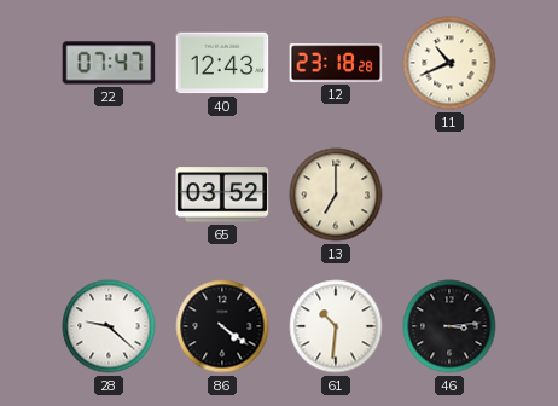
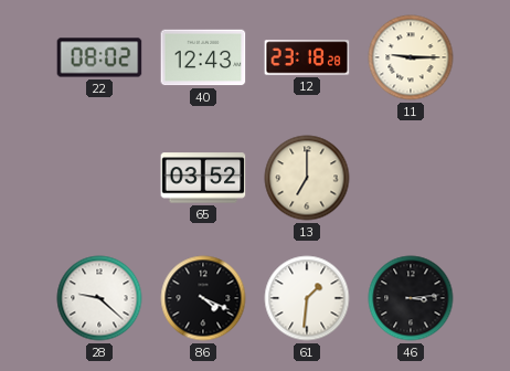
22: 07:47 -> 08:02
11: 10:41 -> 9:15
86: 4:21 -> 4:19
61: 10:31 -> 1:31
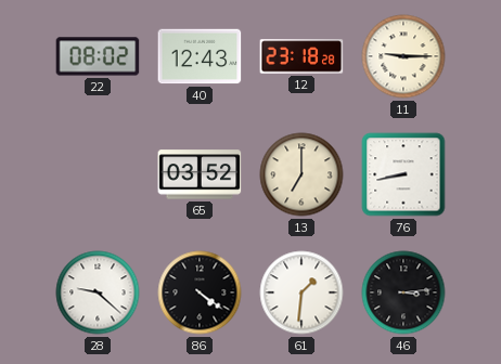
76: none -> 8:43
86: 4:19 -> 4:21
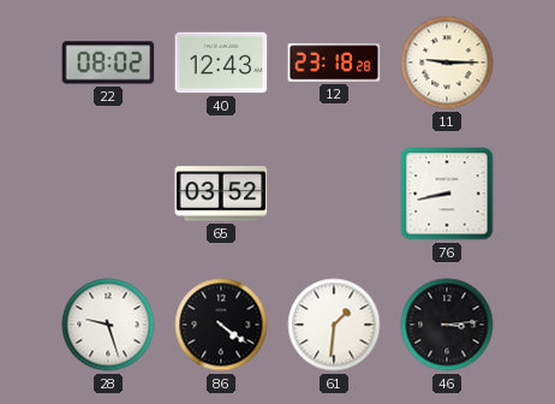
13: 7:00 -> none
28: 9:22 -> 9:27
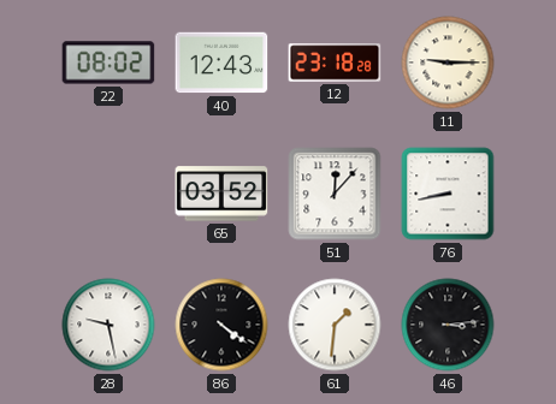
51: none -> 12:07
28: 9:27 -> 9:28
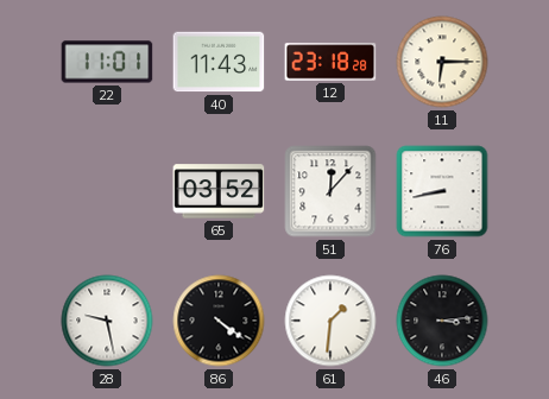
22: 08:02 -> 11:01
40: 12:43 -> 11:43
11: 9:15 -> 6:15
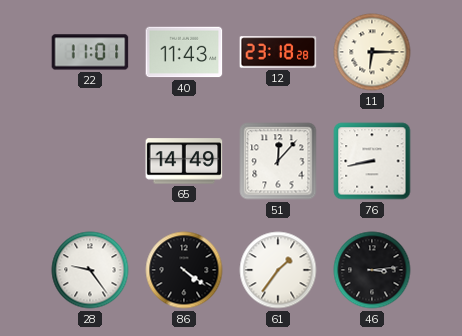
65: 03:52 -> 14:49
28: 9:28 -> 9:24
61: 1:31 -> 1:36
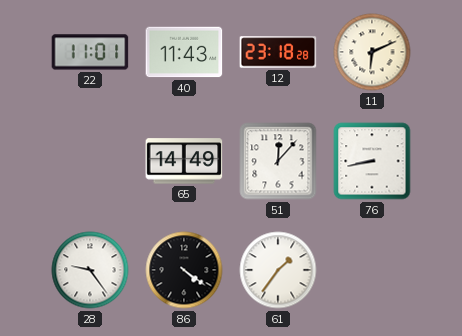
11: 6:15 -> 6:11
46: 3:14 -> none
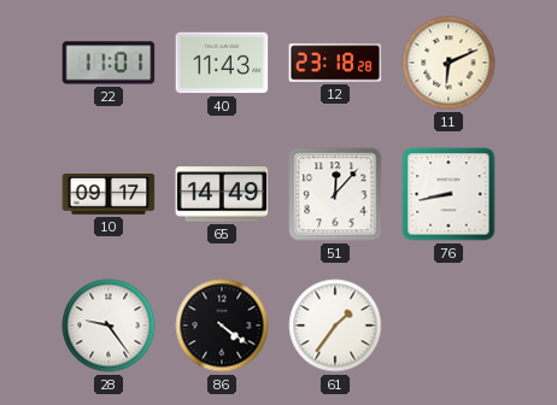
10: none -> 09:17
